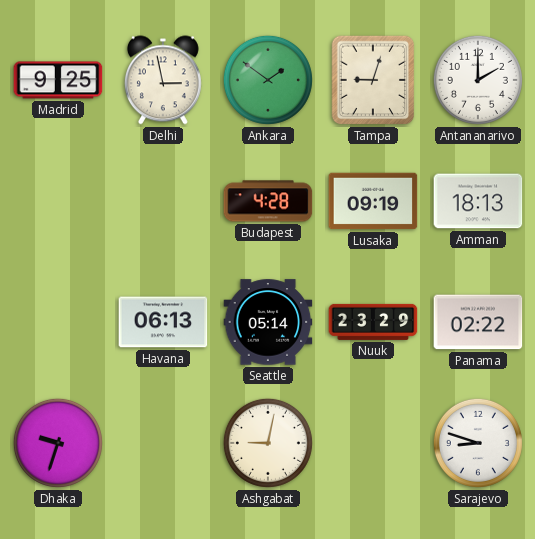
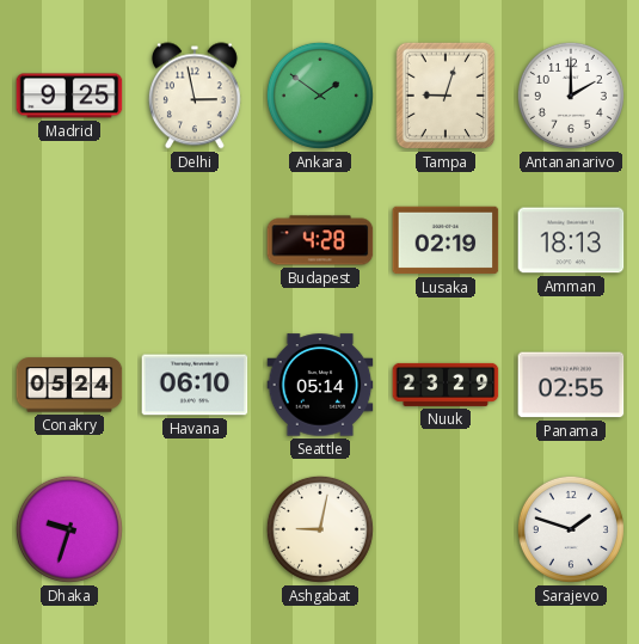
Lusaka: 09:19 -> 02:19
Conakry: none -> 05:24
Havana: 06:13 -> 06:10
Panama: 02:22 -> 02:55
Sarajevo: 8:48 -> 1:48
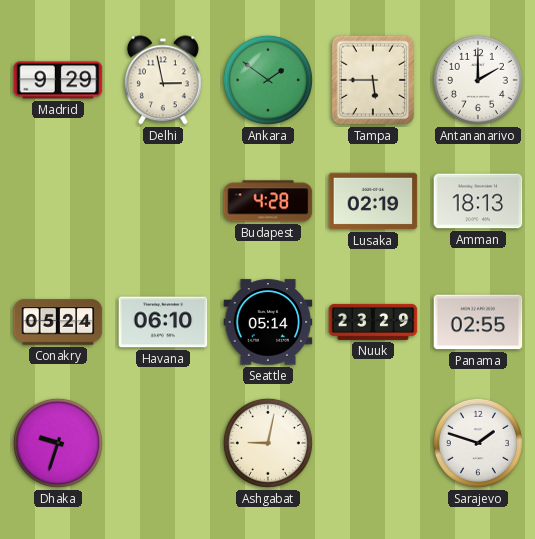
Madrid: 9:25 -> 9:29
Tampa: 9:03 -> 5:45
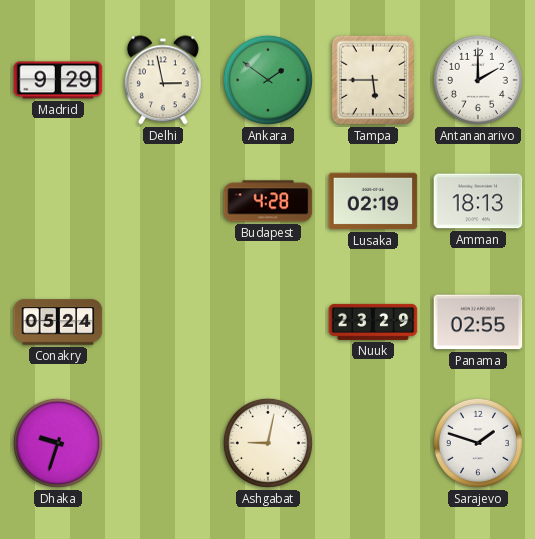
Havana: 06:10 -> none
Seattle: 05:14 -> none
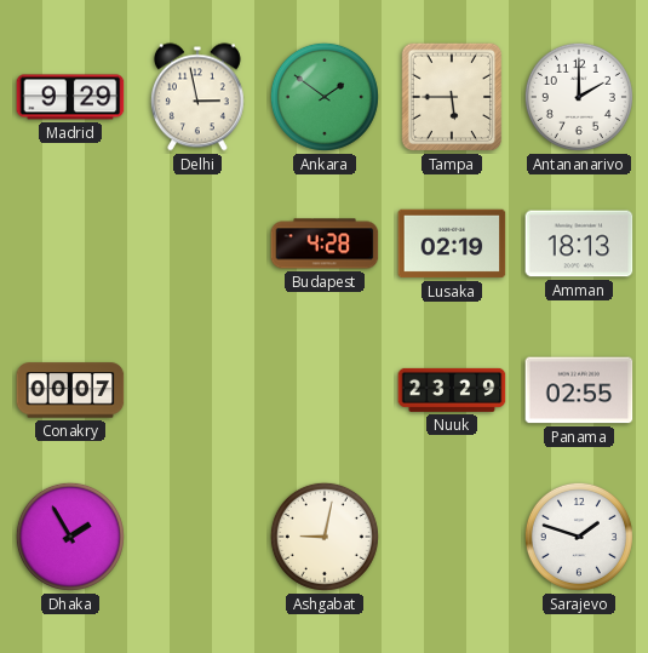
Conakry: 05:24 -> 00:07
Dhaka: 9:33 -> 1:55
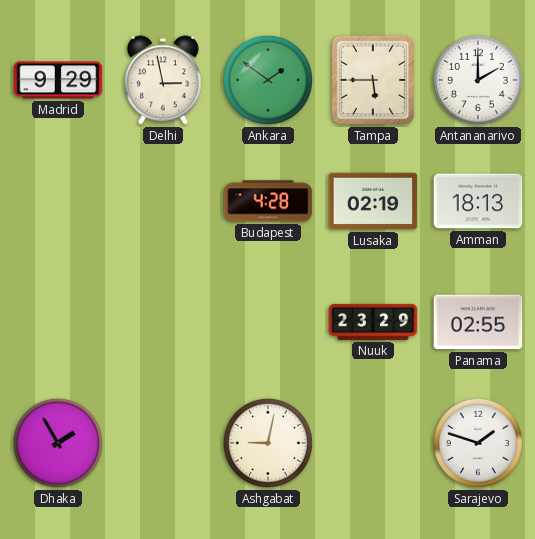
Conakry: 00:07 -> none
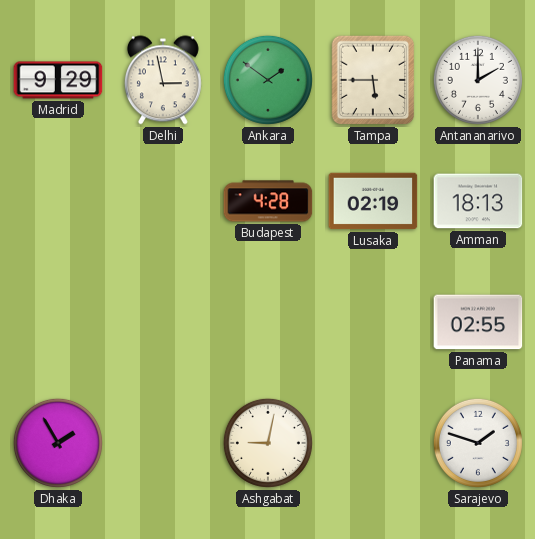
Nuuk: 23:29 -> none
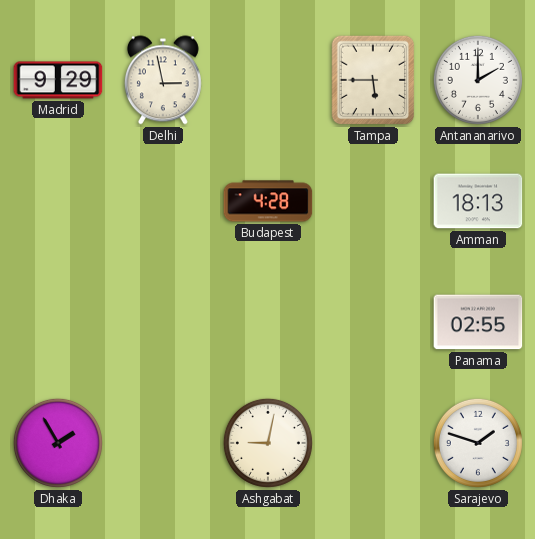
Ankara: 1:51 -> none
Lusaka: 02:19 -> none
